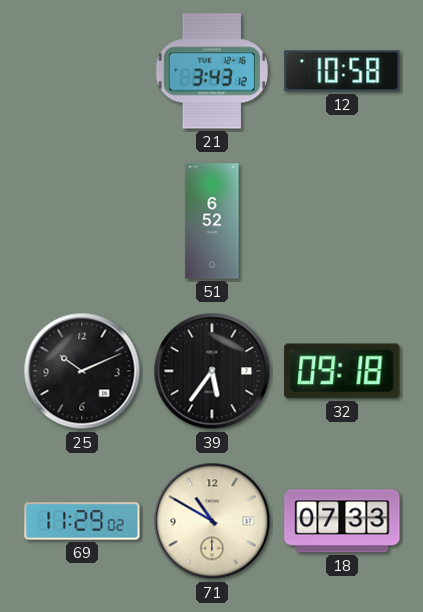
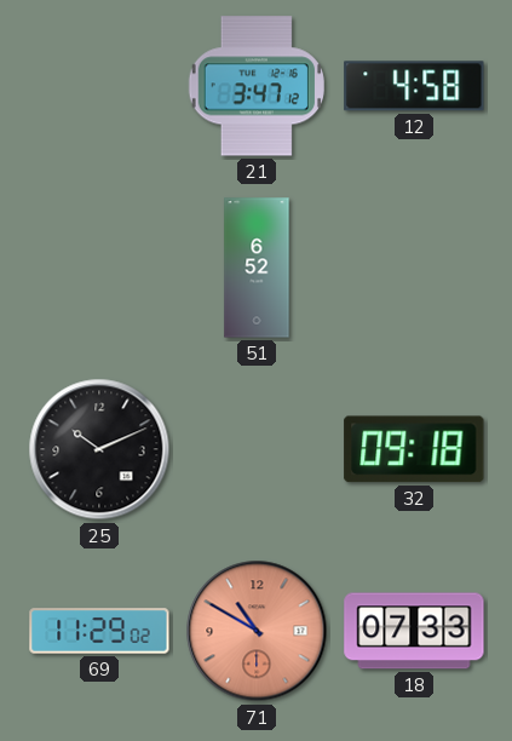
21: 3:43 -> 3:47
12: 10:58 -> 4:58
39: 5:36 -> none
71 dial: cream -> salmon
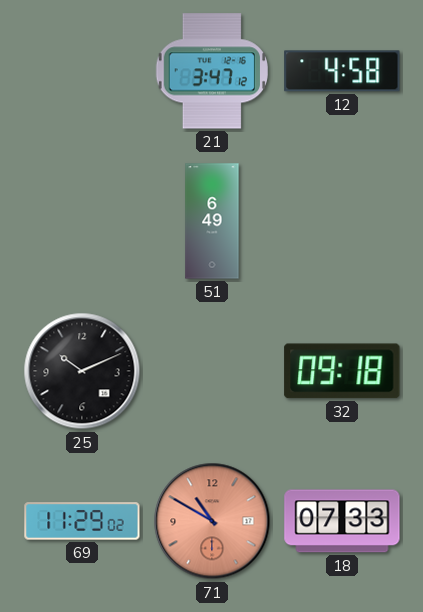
51: 6:52 -> 6:49
